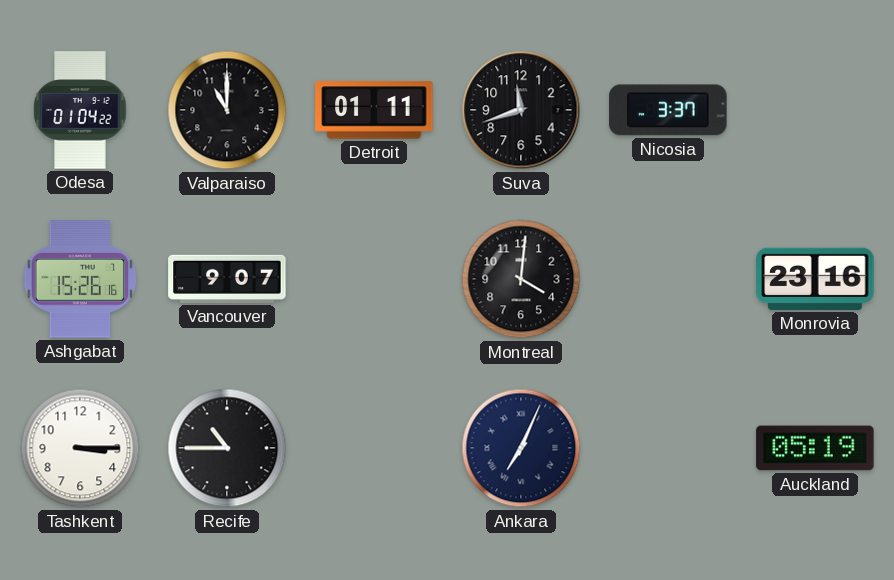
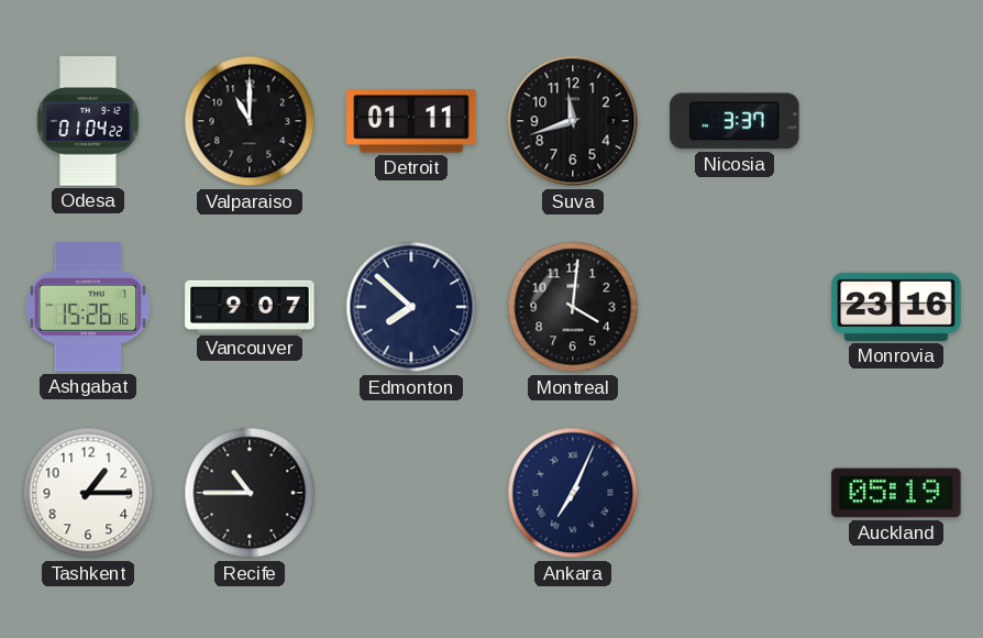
Edmonton: none -> 7:52
Tashkent: 3:15 -> 1:15
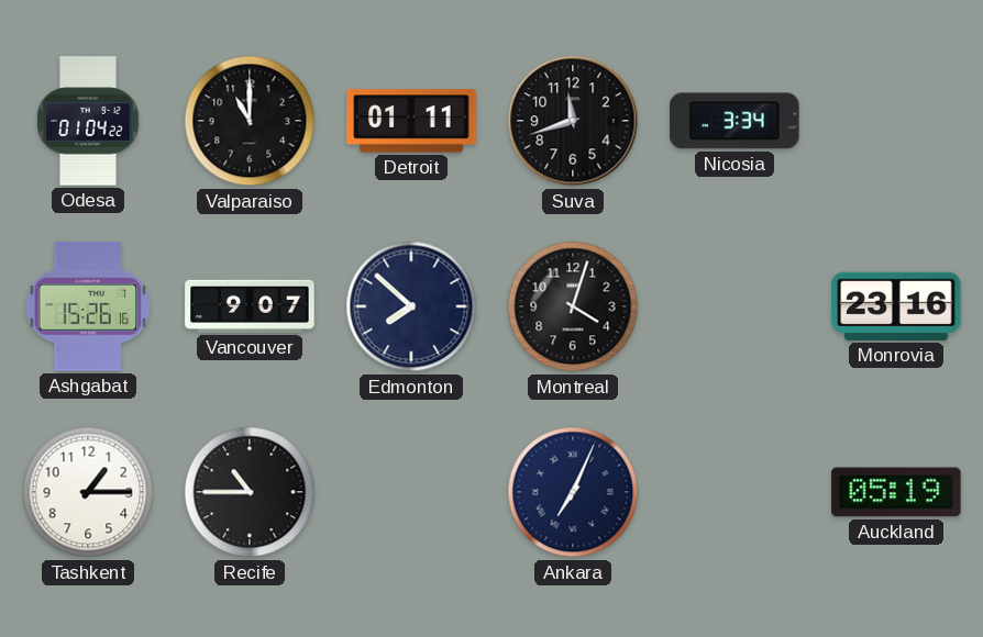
Nicosia: 3:37 -> 3:34
Montreal: 4:01 -> 4:03
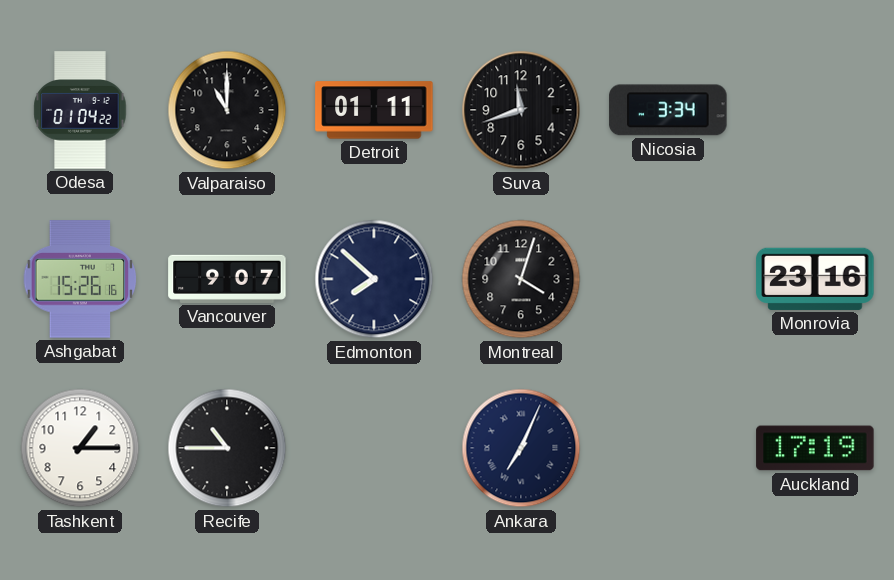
Auckland: 05:19 -> 17:19
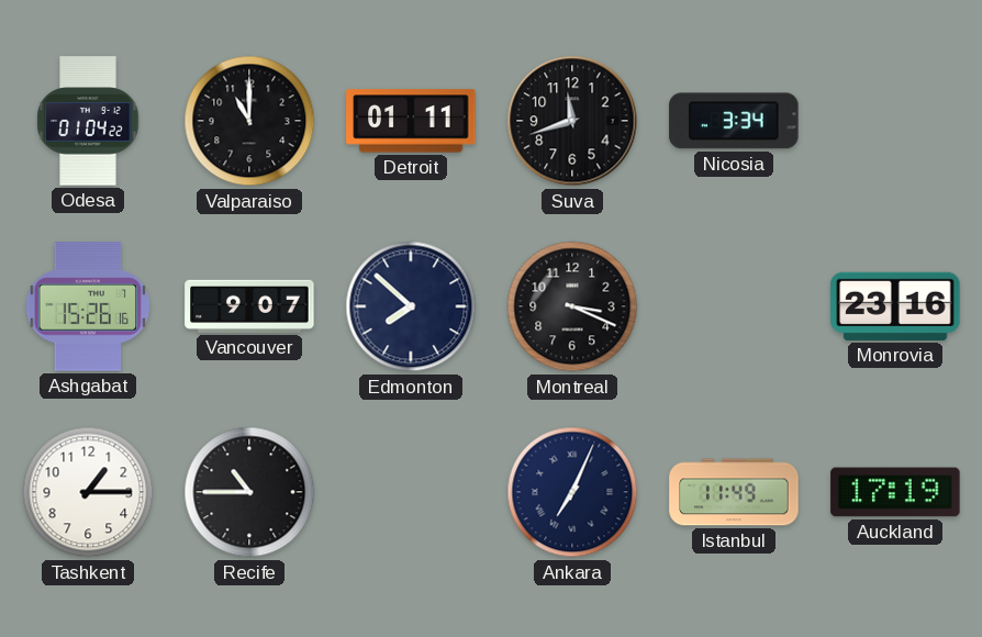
Montreal: 4:03 -> 3:19
Istanbul: none -> 11:49
